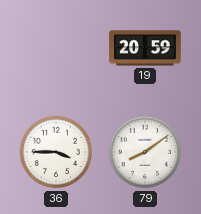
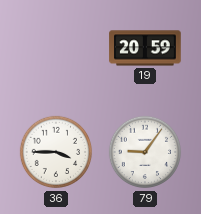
79: 8:09 -> 9:06
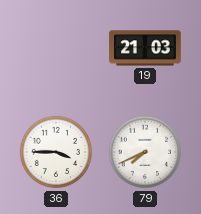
19: 20:59 -> 21:03
79: 9:06 -> 7:41
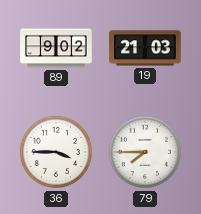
89: none -> 9:02
79: 7:41 -> 7:45
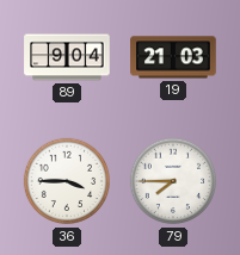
89: 9:02 -> 9:04
